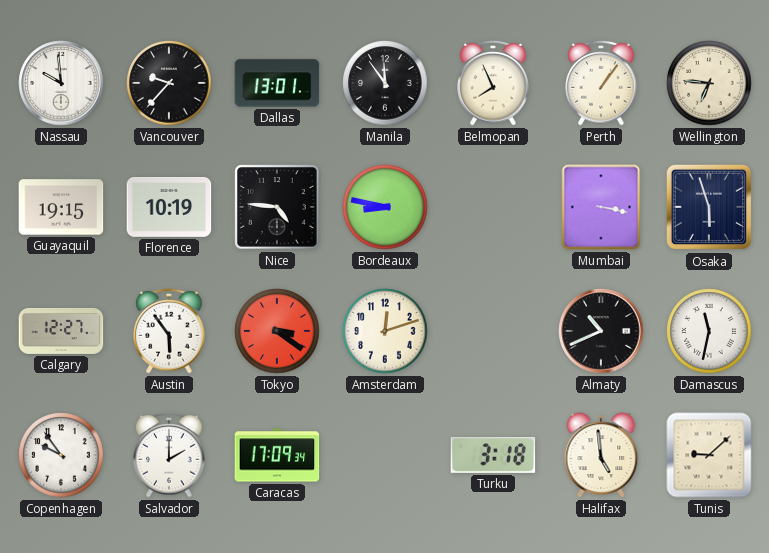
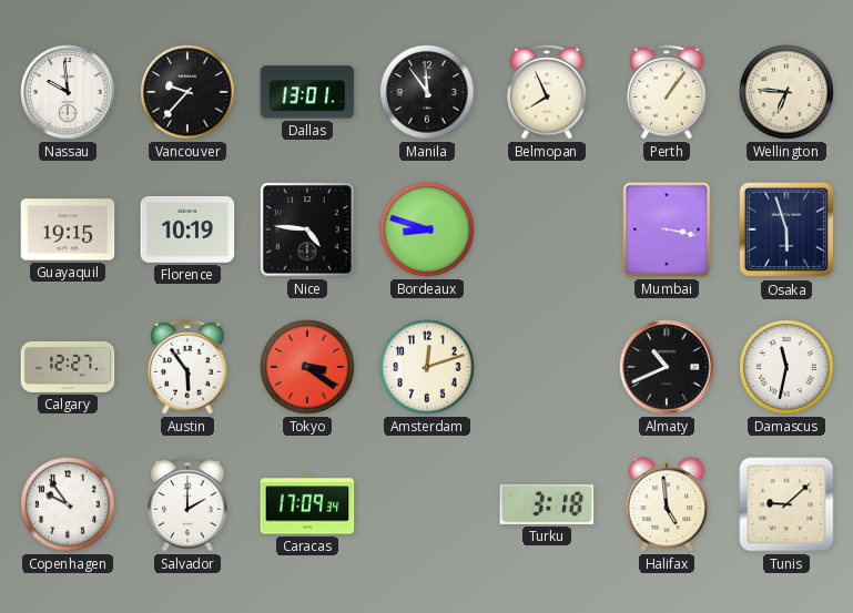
Bordeaux: 8:47 -> 8:48
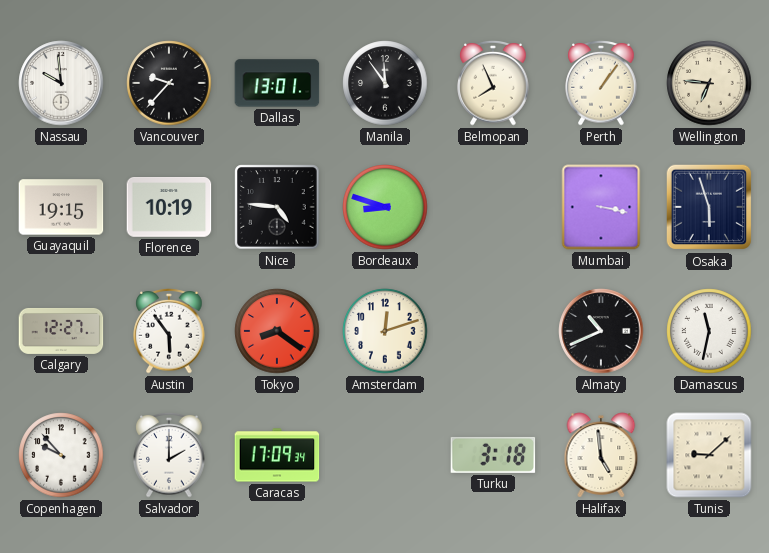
Tokyo: 3:21 -> 8:21
Copenhagen: 9:54 -> 9:53
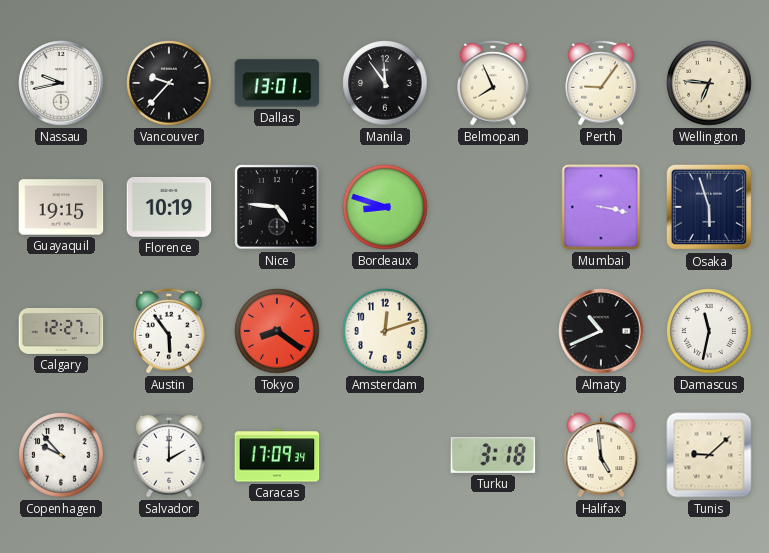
Nassau: 9:59 -> 9:43
Perth: 1:06 -> 9:06
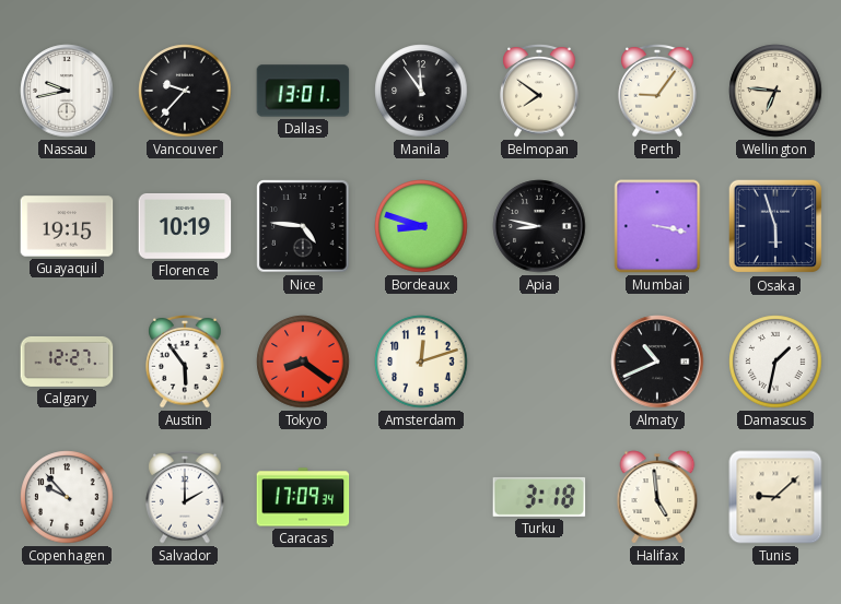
Belmopan: 7:56 -> 7:51
Apia: none -> 8:47
Damascus: 11:32 -> 1:32
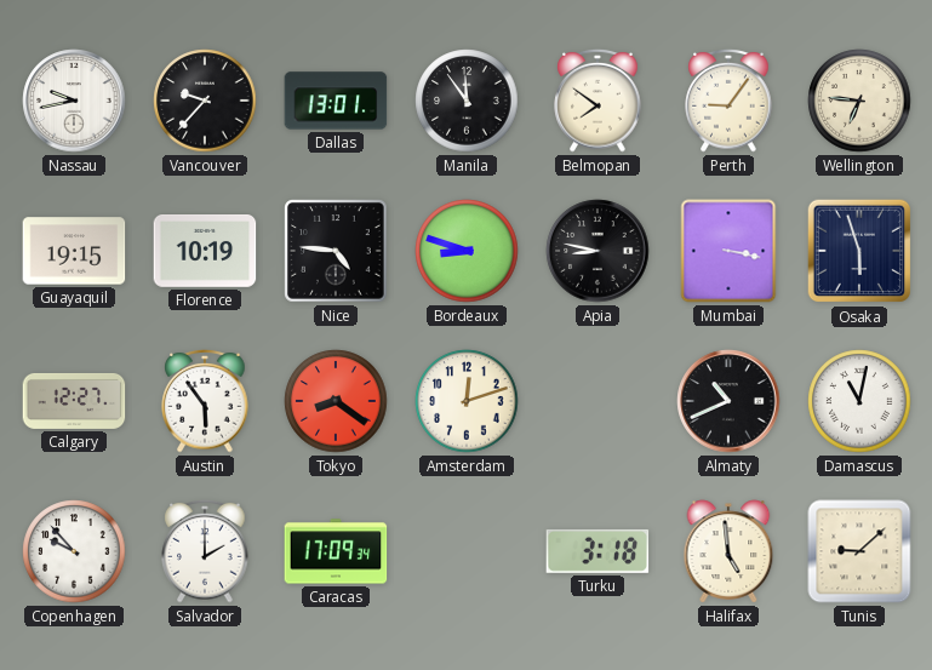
Damascus: 1:32 -> 11:02
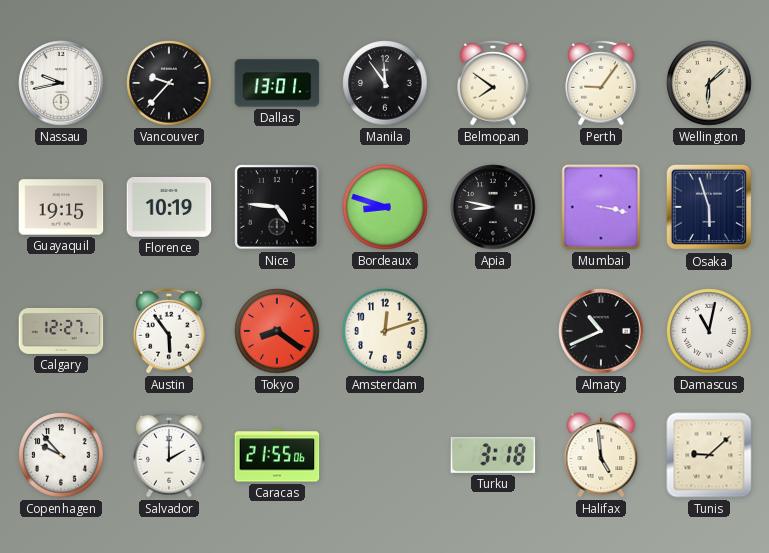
Wellington: 6:46 -> 6:08
Caracas: 17:09 -> 21:55
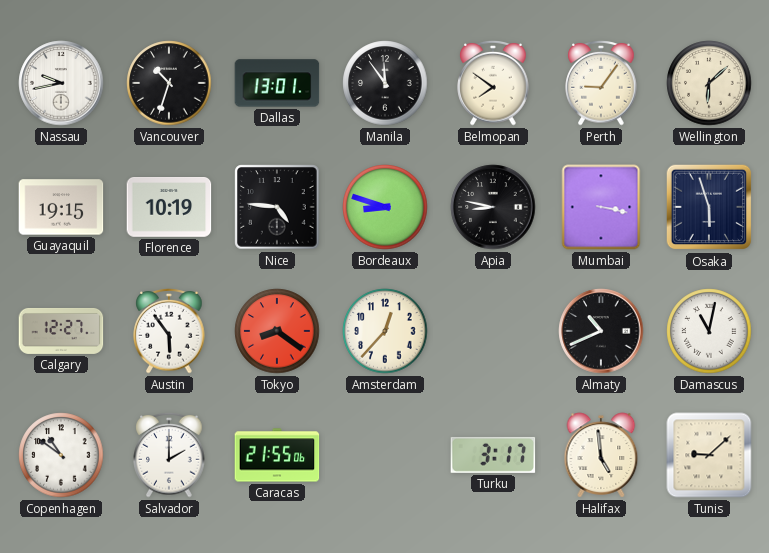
Vancouver: 9:37 -> 10:33
Amsterdam: 12:12 -> 12:37
Copenhagen: 9:53 -> 10:51
Turku: 3:18 -> 3:17
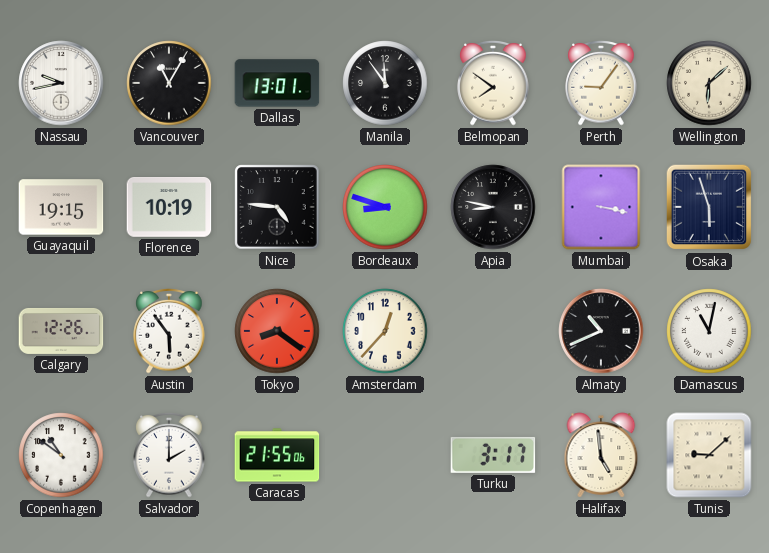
Vancouver: 10:33 -> 11:05
Calgary: 12:27 -> 12:26
